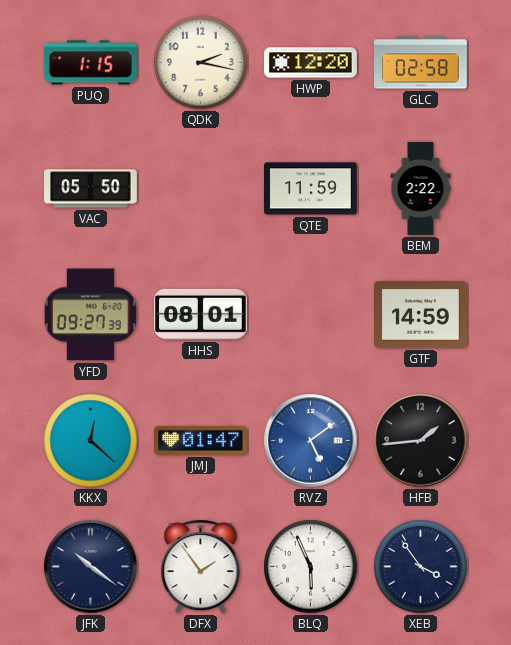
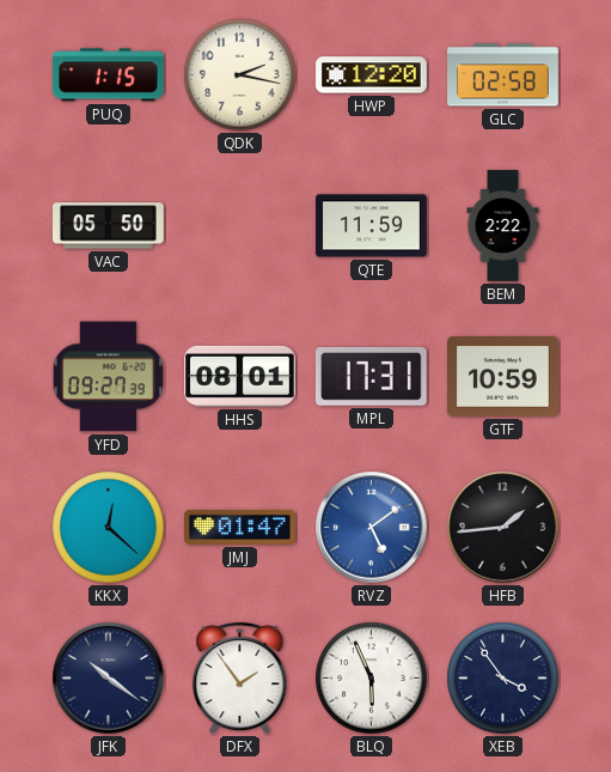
MPL: none -> 17:31
GTF: 14:59 -> 10:59
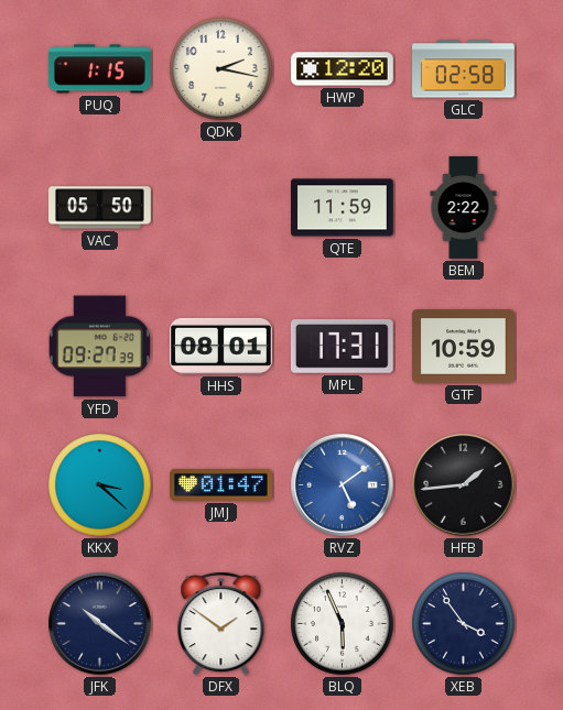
KKX: 12:22 -> 3:22
DFX: 1:54 -> 1:51
